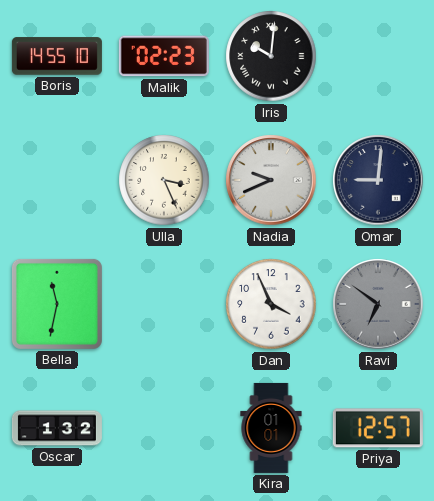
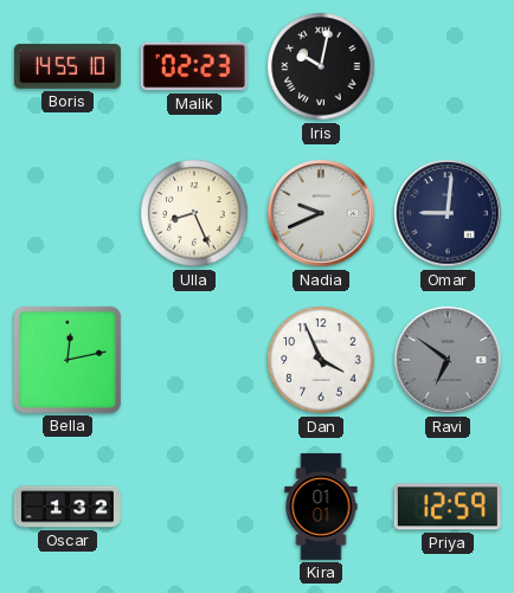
Iris: 10:01 -> 10:02
Ulla: 3:26 -> 8:26
Bella: 11:32 -> 12:13
Priya: 12:57 -> 12:59
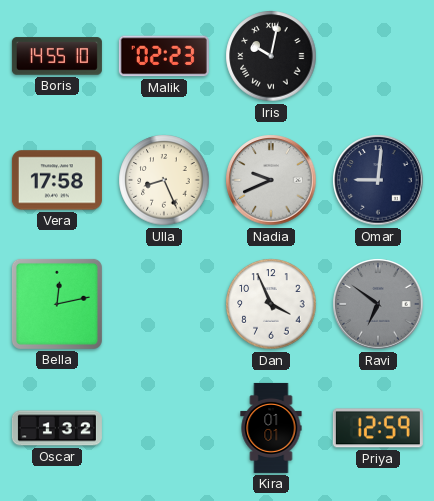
Vera: none -> 17:58
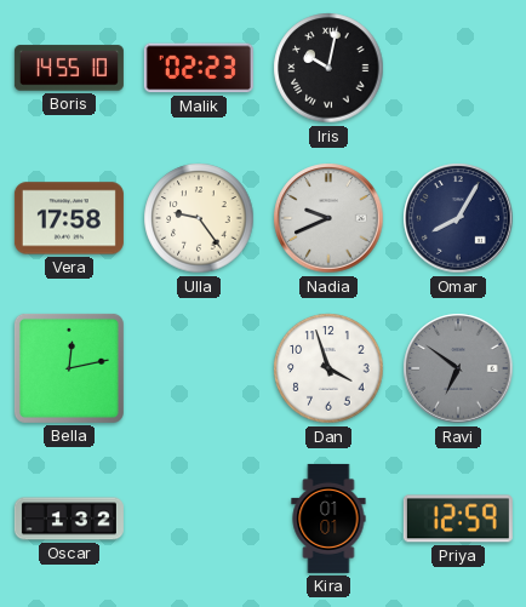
Ulla: 8:26 -> 9:24
Omar: 9:01 -> 8:05
Dan: 3:56 -> 3:57
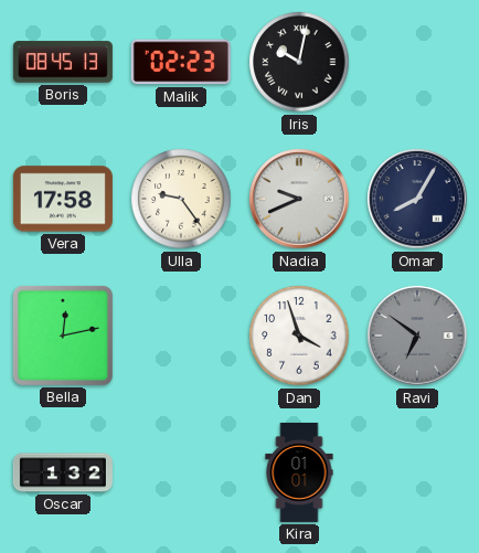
Boris: 14:55 -> 08:45
Priya: 12:59 -> none
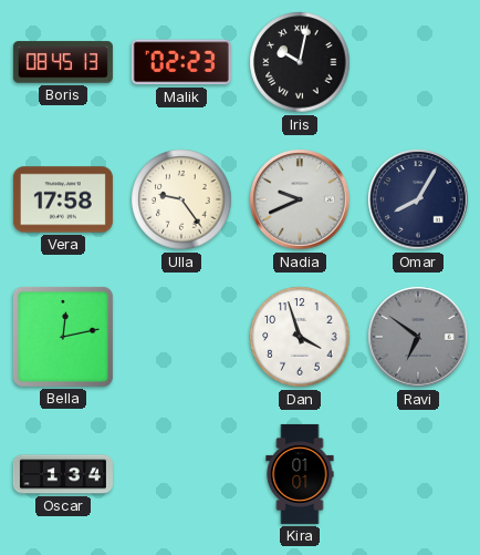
Oscar: 1:32 -> 1:34
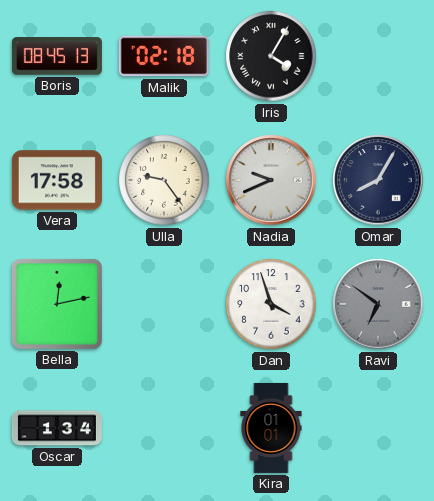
Malik: 02:23 -> 02:18
Iris: 10:02 -> 4:05
